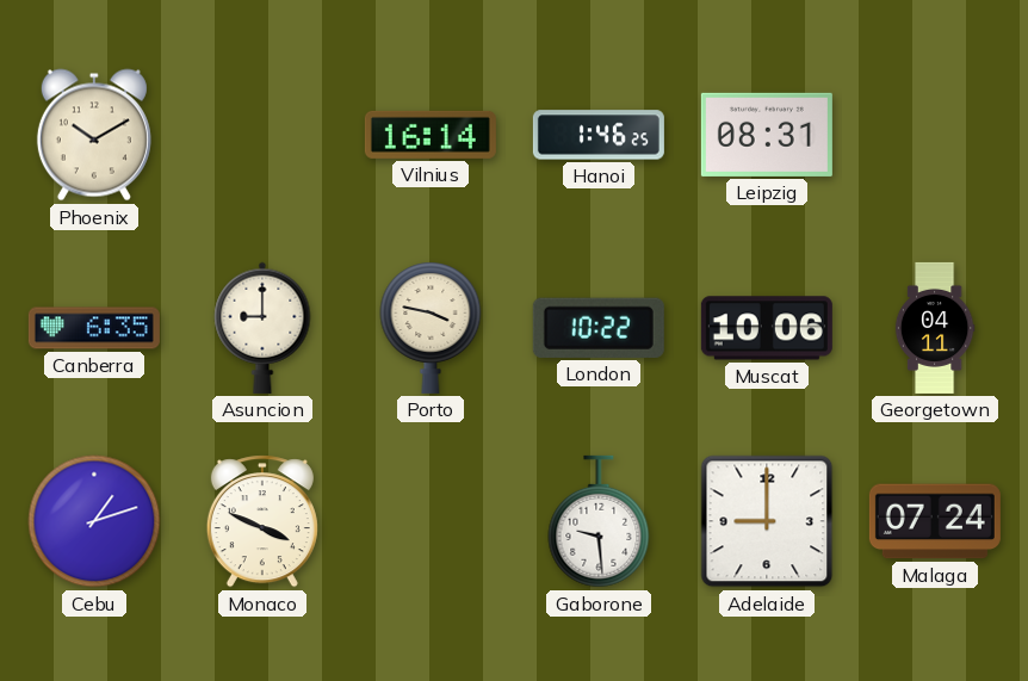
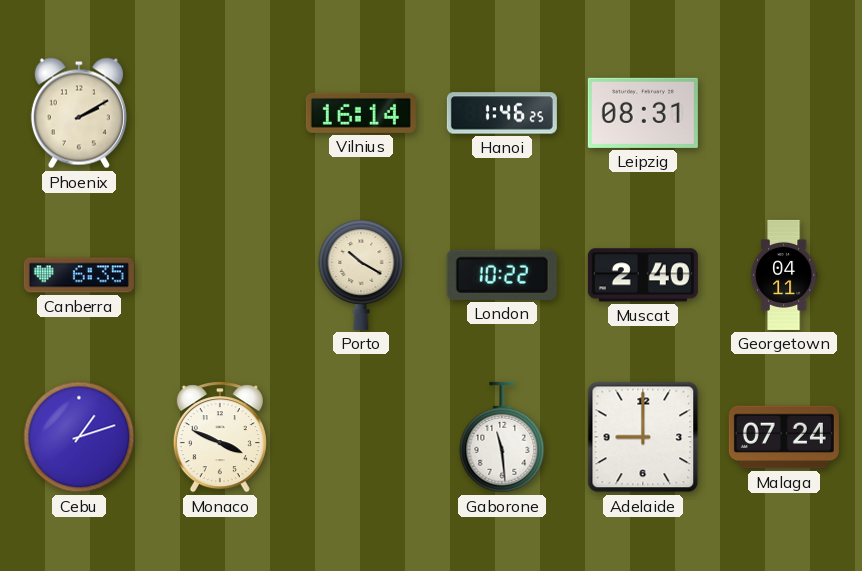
Phoenix: 10:10 -> 2:10
Asuncion: 9:00 -> none
Porto: 3:47 -> 10:20
Muscat: 10:06 -> 2:40
Gaborone: 9:29 -> 11:29
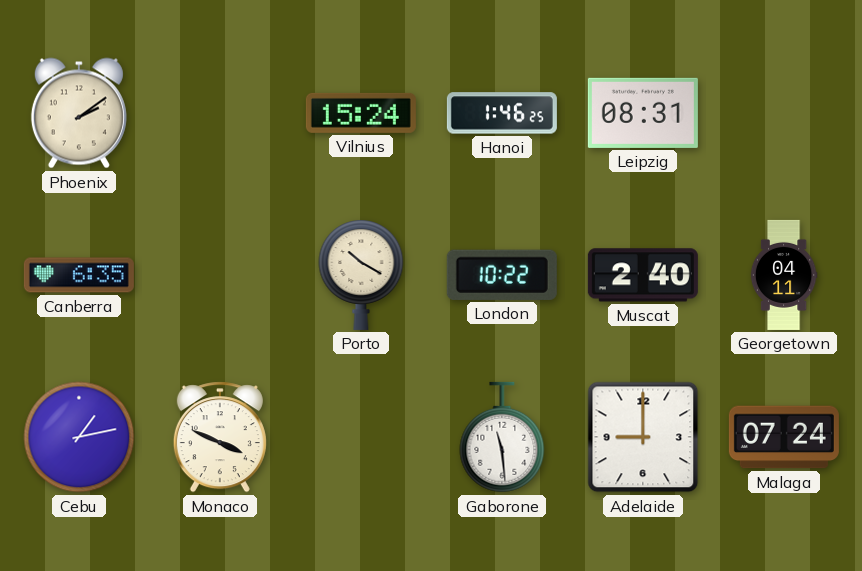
Phoenix: 2:10 -> 2:09
Vilnius: 16:14 -> 15:24
Cebu: 1:12 -> 1:13
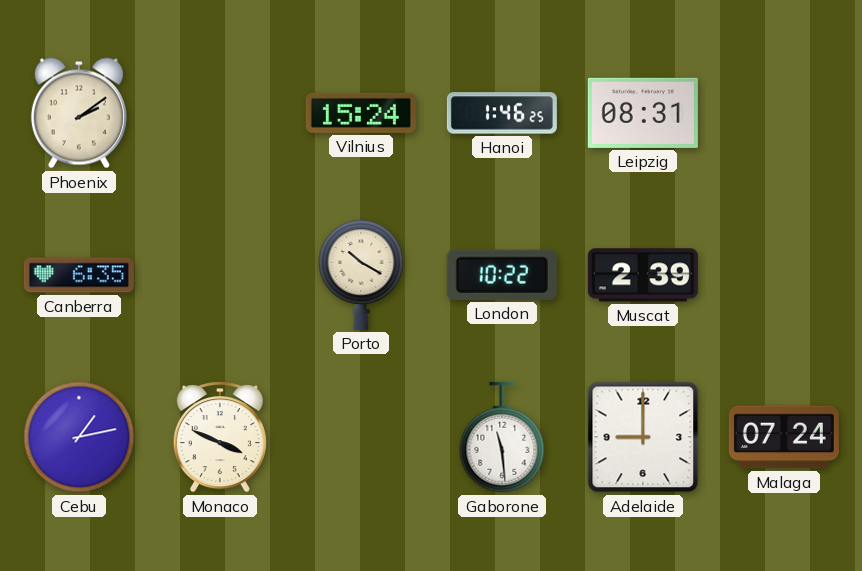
Muscat: 2:40 -> 2:39
Georgetown: 04:11 -> none
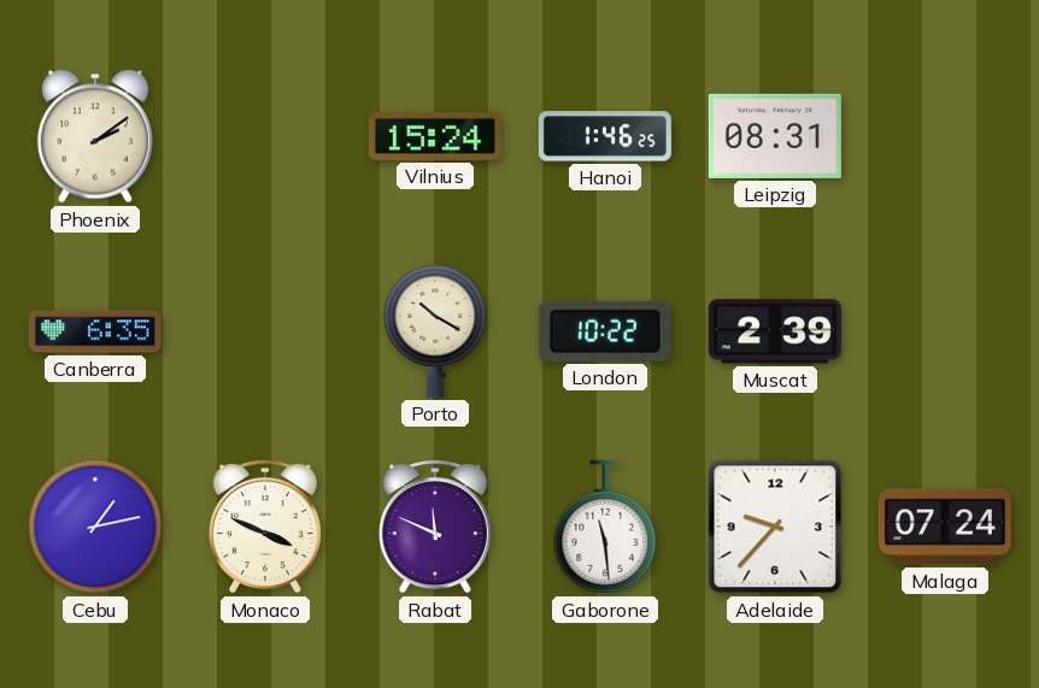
Rabat: none -> 11:49
Adelaide: 9:00 -> 9:37
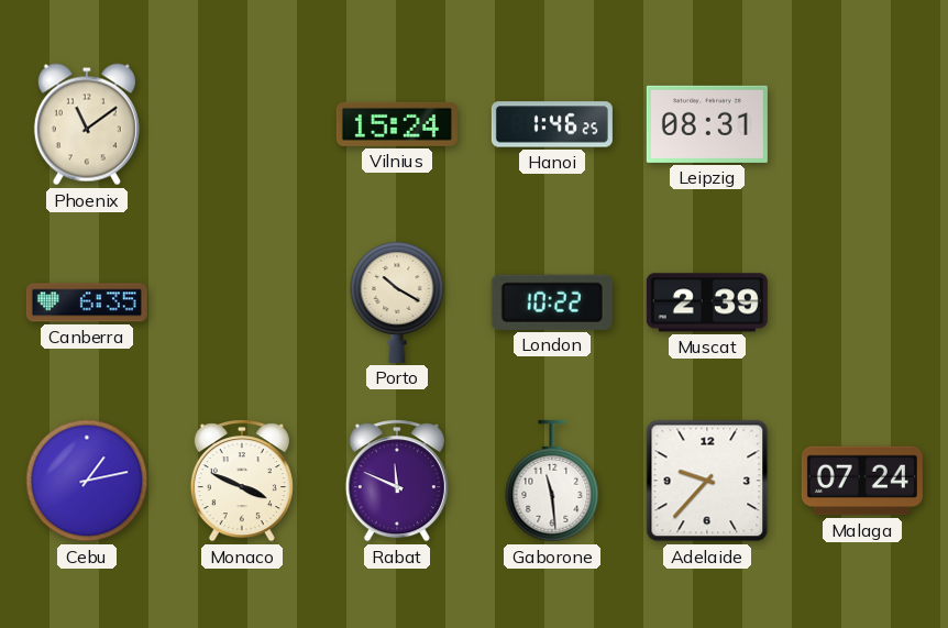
Phoenix: 2:09 -> 11:09
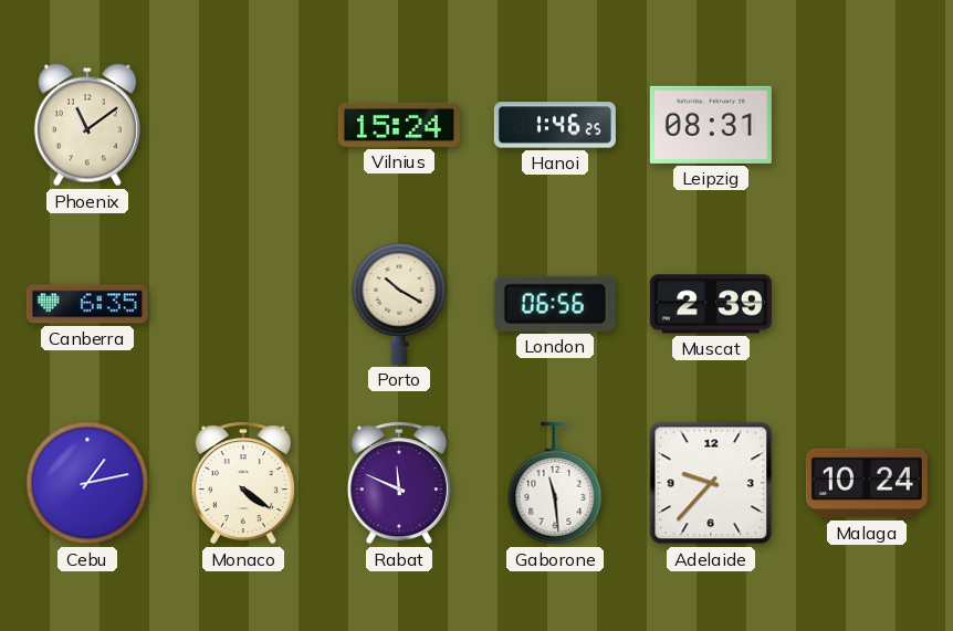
London: 10:22 -> 06:56
Monaco: 3:49 -> 4:21
Malaga: 07:24 -> 10:24
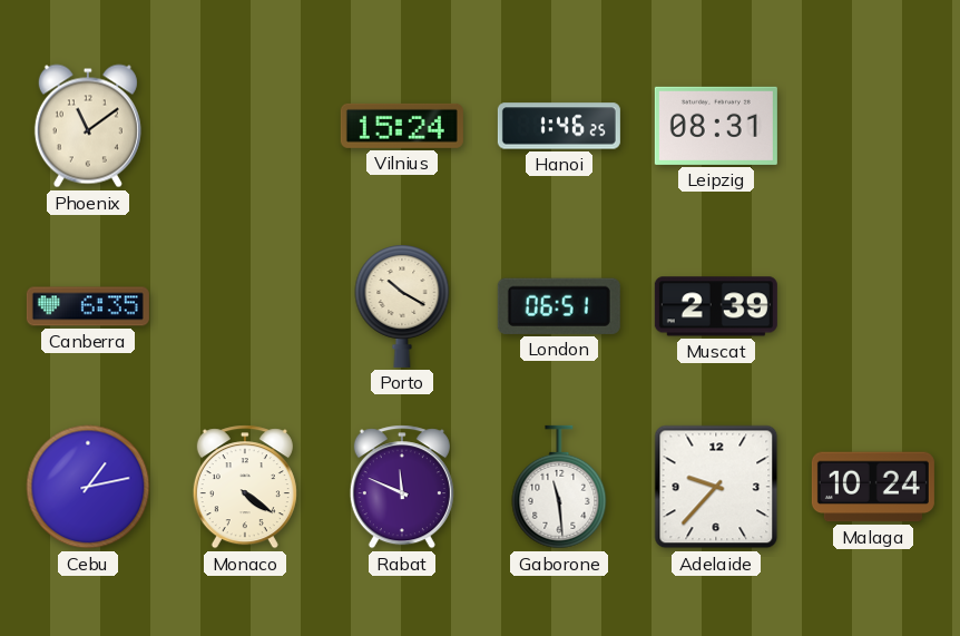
London: 06:56 -> 06:51
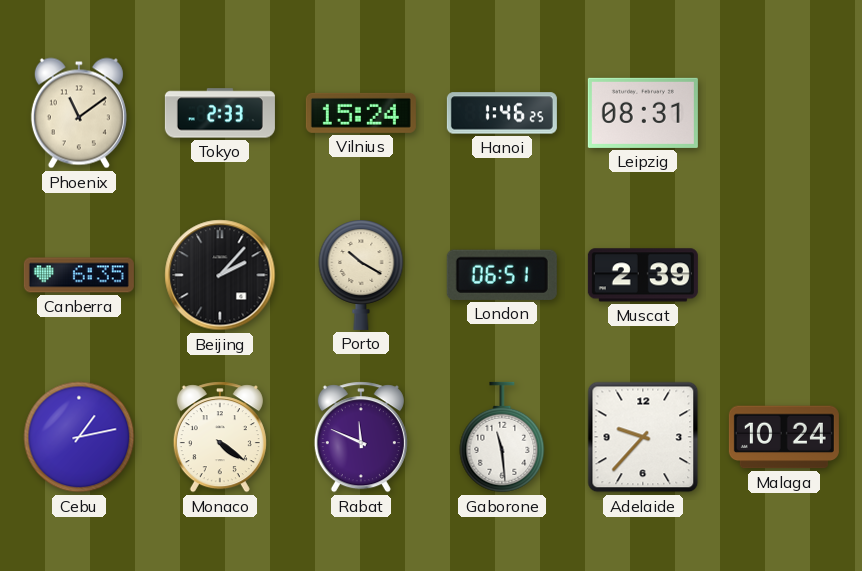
Tokyo: none -> 2:33
Beijing: none -> 2:07
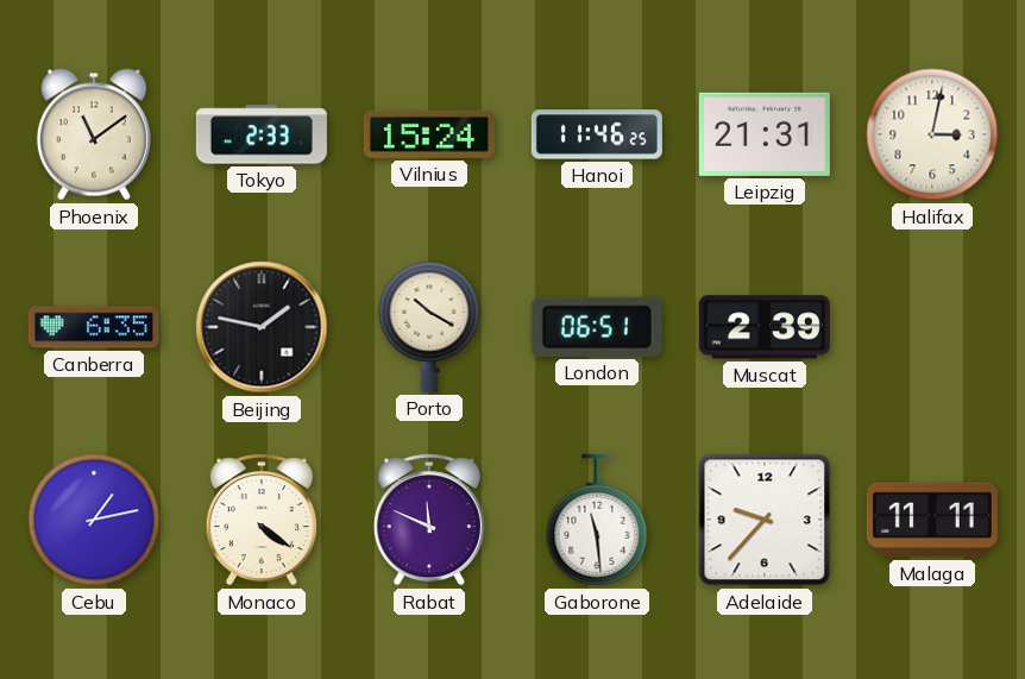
Hanoi: 1:46 -> 11:46
Leipzig: 08:31 -> 21:31
Halifax: none -> 3:02
Beijing: 2:07 -> 1:47
Malaga: 10:24 -> 11:11
